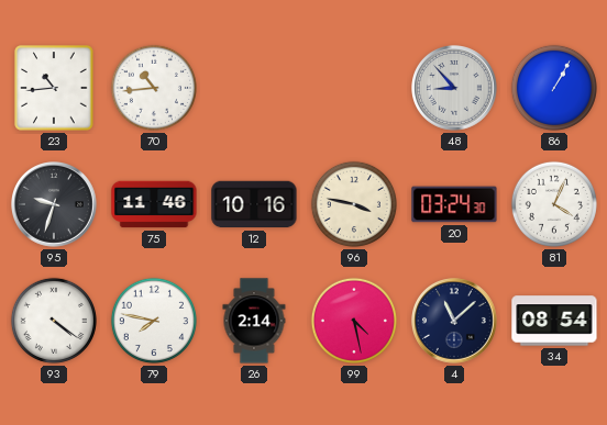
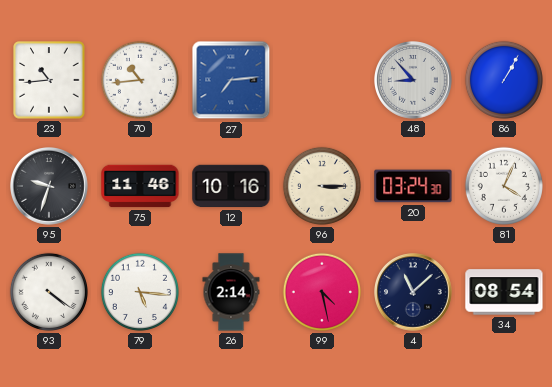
27: none -> 7:14
96: 3:47 -> 3:15
79: 7:47 -> 5:16
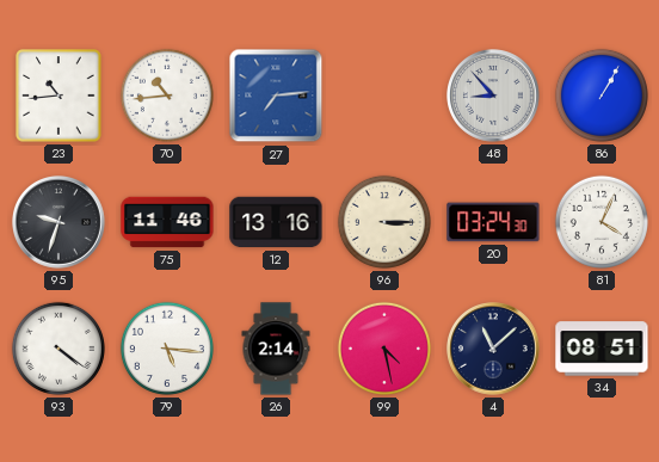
12: 10:16 -> 13:16
34: 08:54 -> 08:51
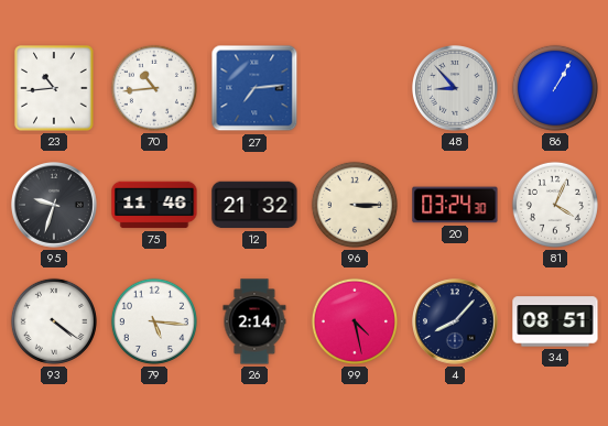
12: 13:16 -> 21:32
4: 11:08 -> 8:07
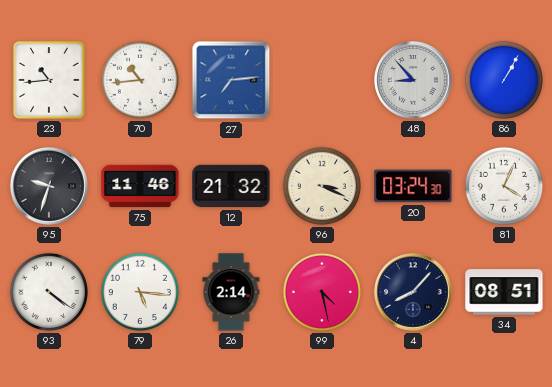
96: 3:15 -> 3:19
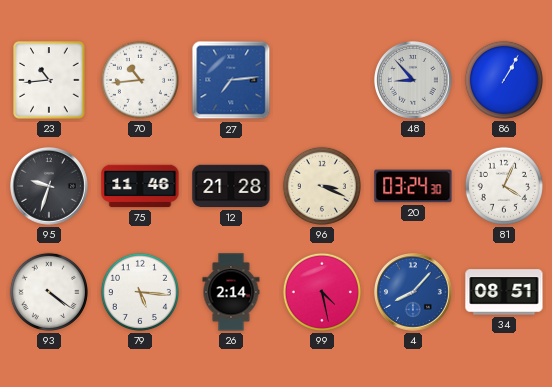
12: 21:32 -> 21:28
4 dial: navy -> blue
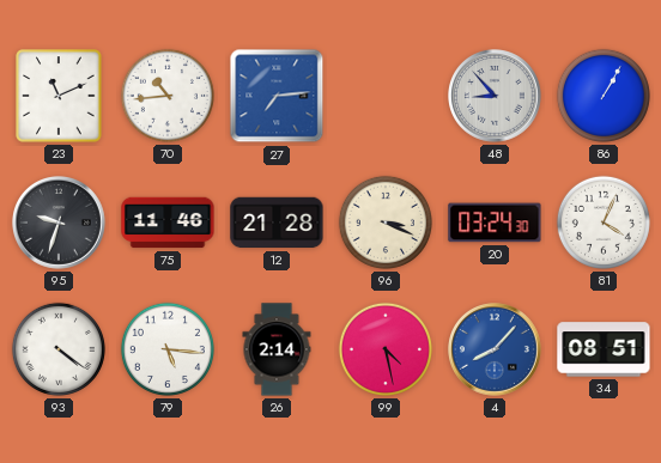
23: 10:44 -> 11:11
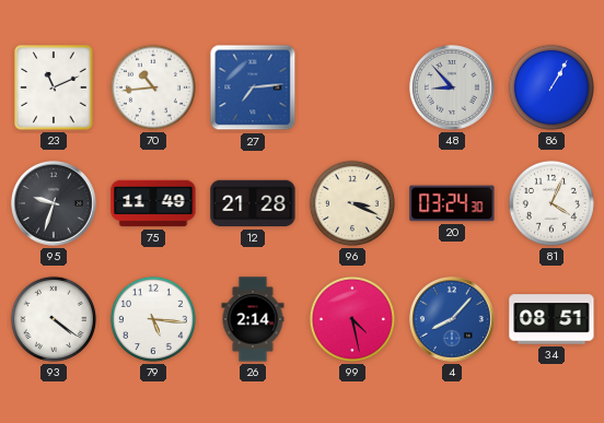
75: 11:46 -> 11:49
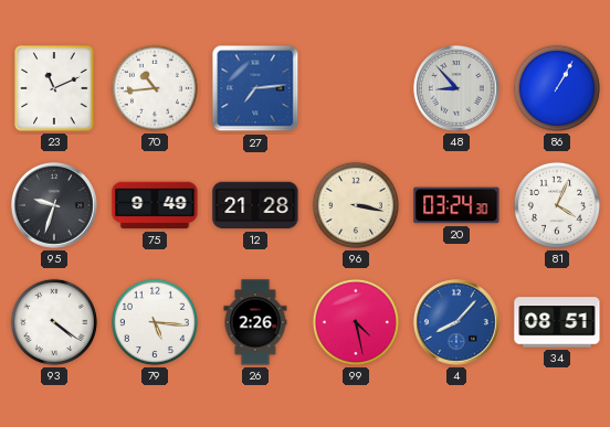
75: 11:49 -> 9:49
96: 3:19 -> 3:17
26: 2:14 -> 2:26
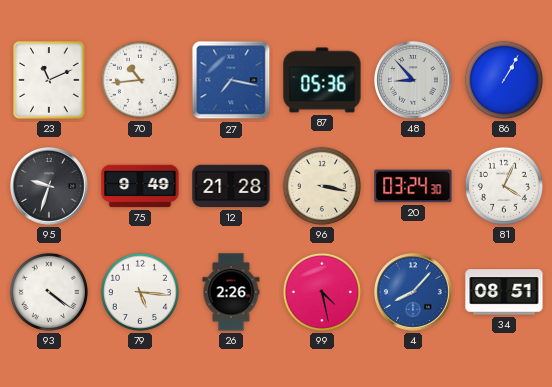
27: 7:14 -> 7:17
87: none -> 05:36
